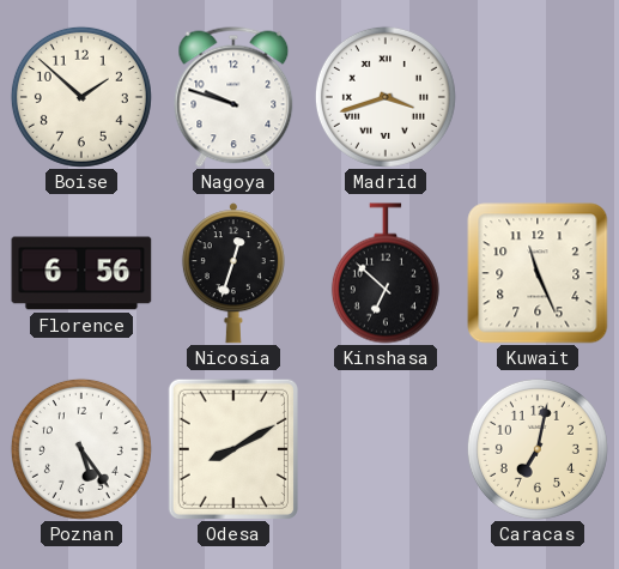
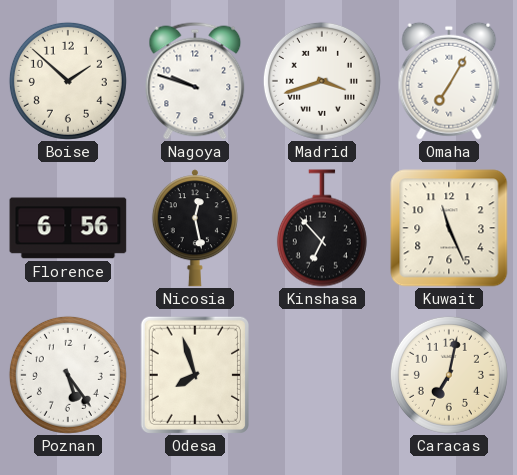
Omaha: none -> 7:05
Nicosia: 12:33 -> 12:28
Kinshasa: 6:52 -> 6:53
Odesa: 8:10 -> 7:57
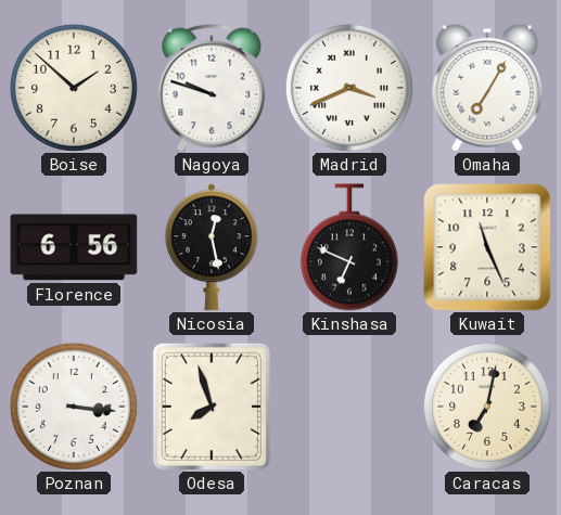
Madrid: 3:42 -> 3:41
Kinshasa: 6:53 -> 6:49
Poznan: 5:24 -> 3:16
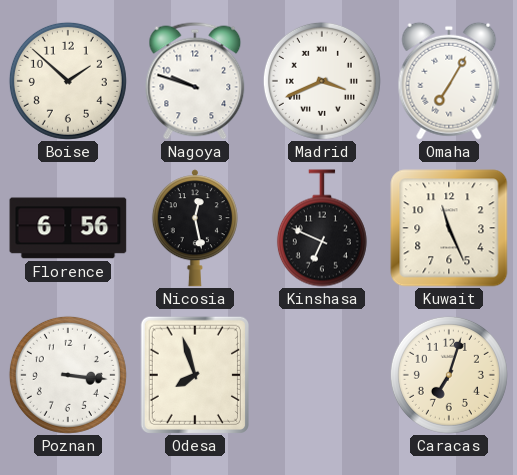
Caracas: 7:02 -> 7:03
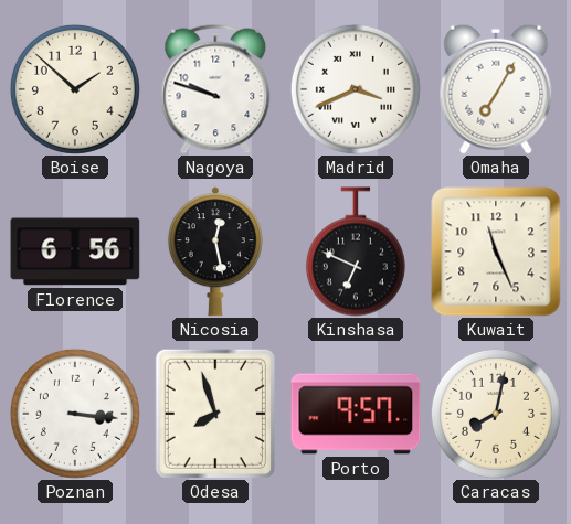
Porto: none -> 9:57
Caracas: 7:03 -> 8:02
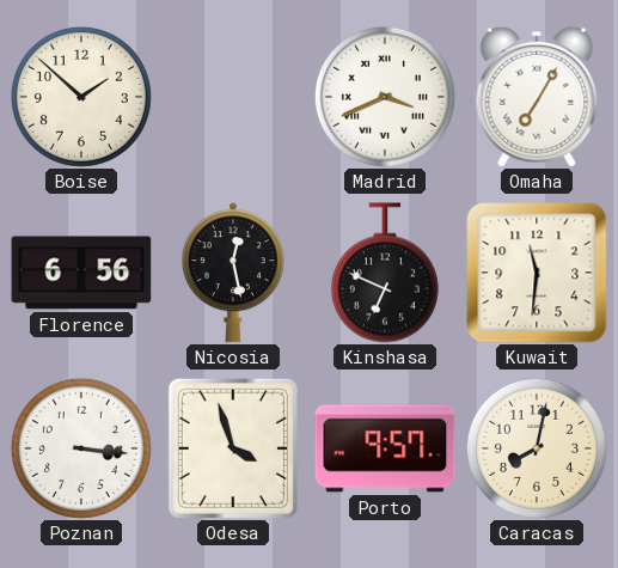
Nagoya: 9:48 -> none
Kuwait: 11:26 -> 11:31
Odesa: 7:57 -> 3:57
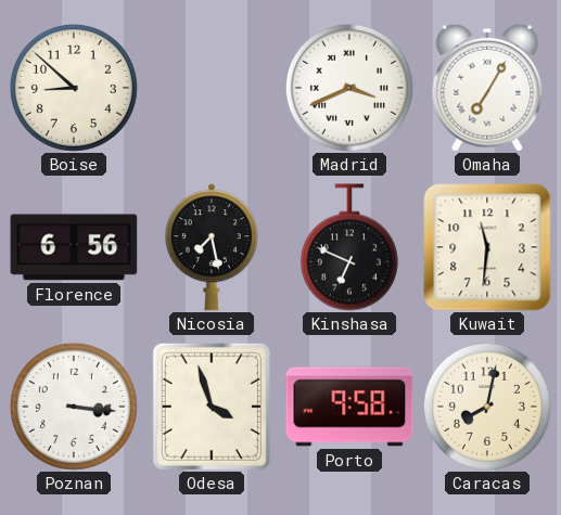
Boise: 1:52 -> 8:52
Nicosia: 12:28 -> 7:28
Porto: 9:57 -> 9:58
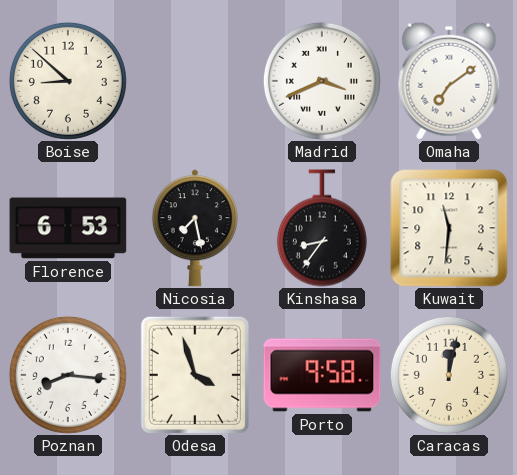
Omaha: 7:05 -> 7:09
Florence: 6:56 -> 6:53
Kinshasa: 6:49 -> 8:36
Poznan: 3:16 -> 8:16
Caracas: 8:02 -> 12:02
